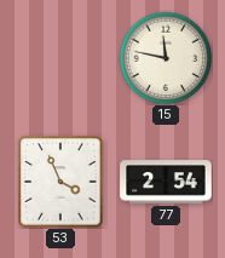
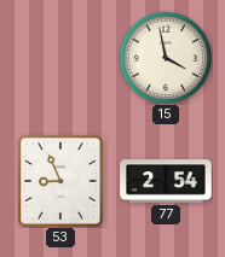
15: 11:47 -> 3:58
53: 3:56 -> 8:56
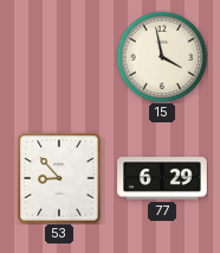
53: 8:56 -> 8:53
77: 2:54 -> 6:29
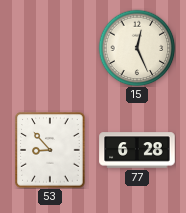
15: 3:58 -> 12:26
77: 6:29 -> 6:28
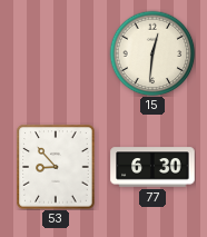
15: 12:26 -> 12:31
77: 6:28 -> 6:30
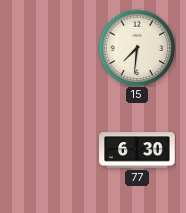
15: 12:31 -> 7:31
53: 8:53 -> none
